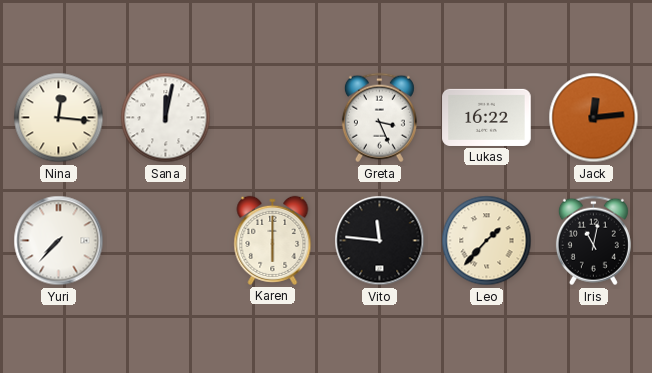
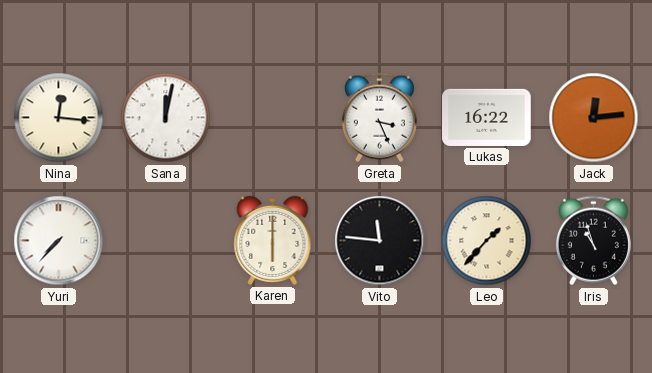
Iris: 11:02 -> 10:57
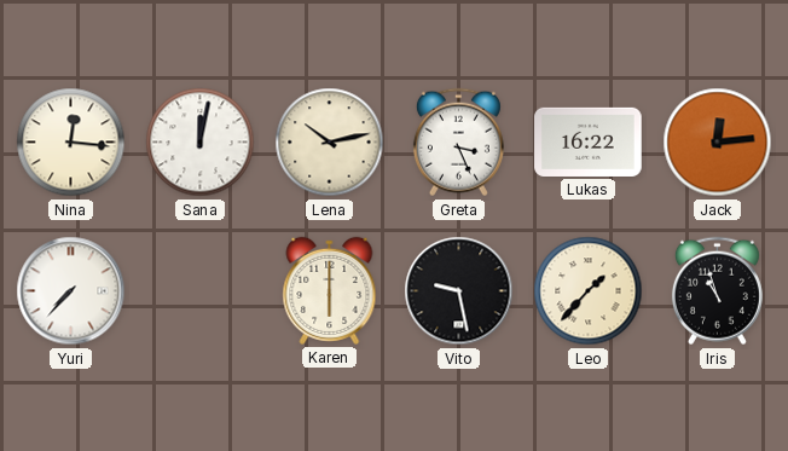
Lena: none -> 10:13
Vito: 11:46 -> 9:28
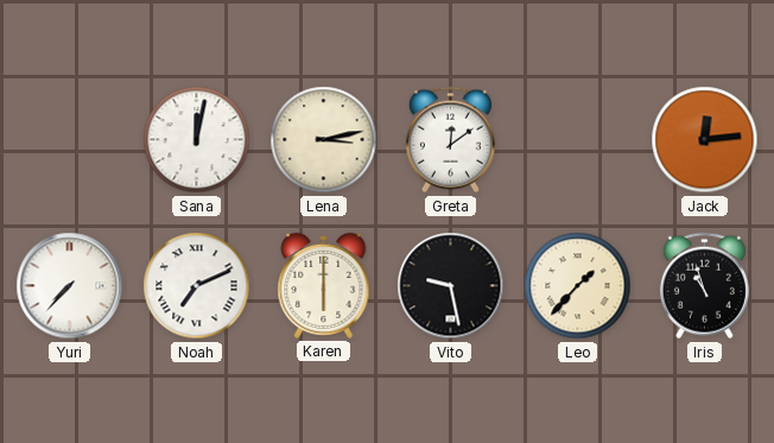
Nina: 12:16 -> none
Lena: 10:13 -> 3:13
Greta: 3:26 -> 12:09
Lukas: 16:22 -> none
Noah: none -> 7:11
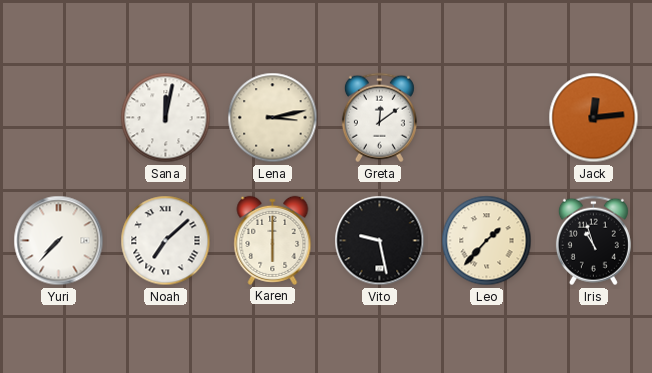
Noah: 7:11 -> 7:08
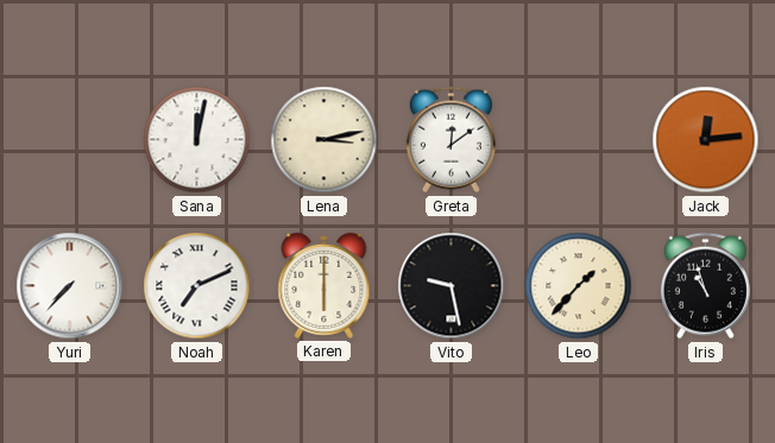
Noah: 7:08 -> 7:11
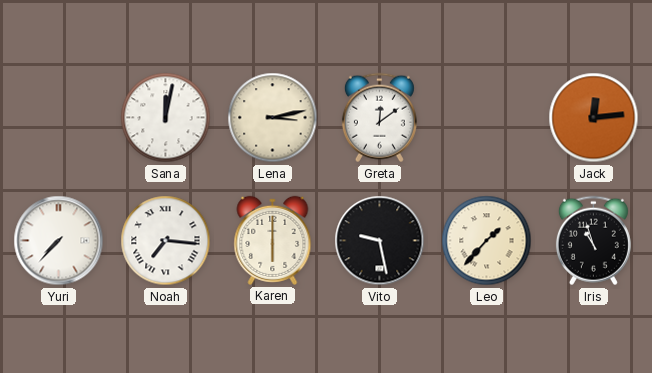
Noah: 7:11 -> 7:16
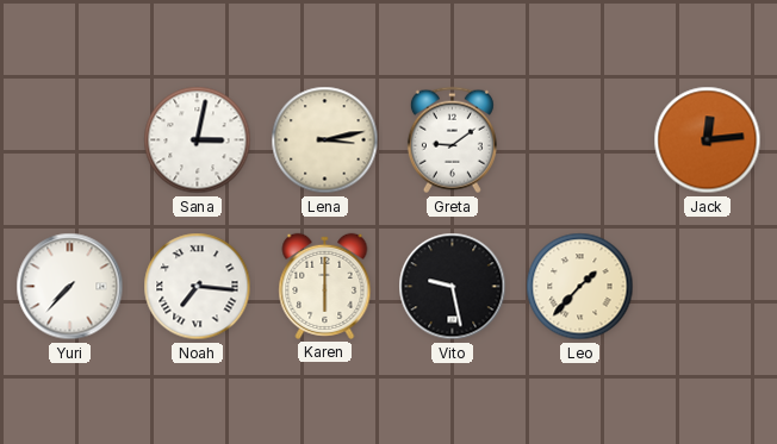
Sana: 12:02 -> 3:02
Greta: 12:09 -> 9:09
Iris: 10:57 -> none
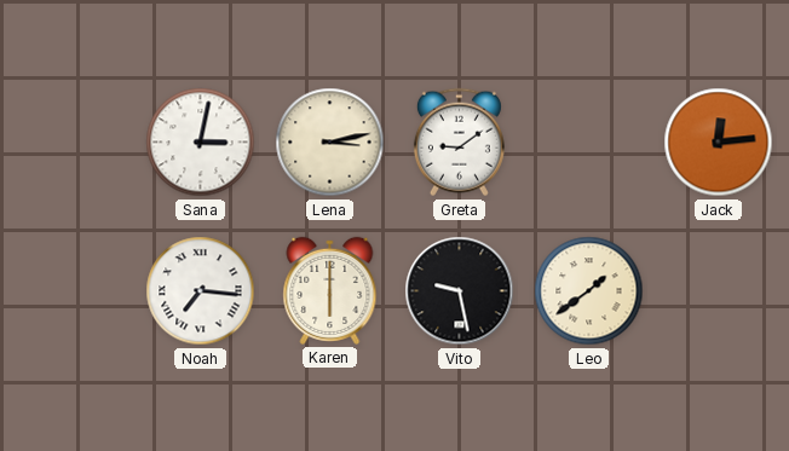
Yuri: 7:37 -> none
Leo: 1:37 -> 1:39
